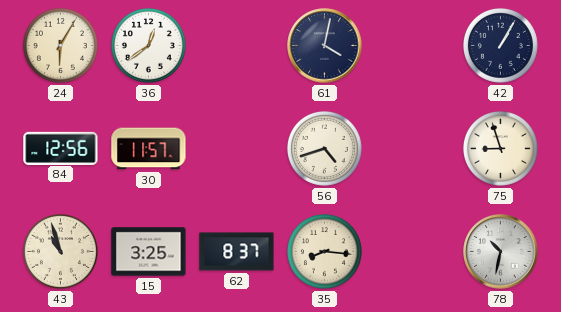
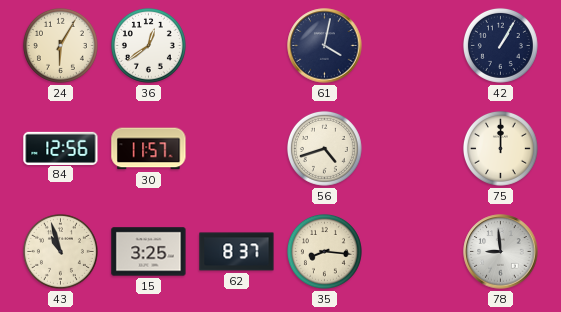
75: 8:57 -> 12:00
78: 10:32 -> 8:59
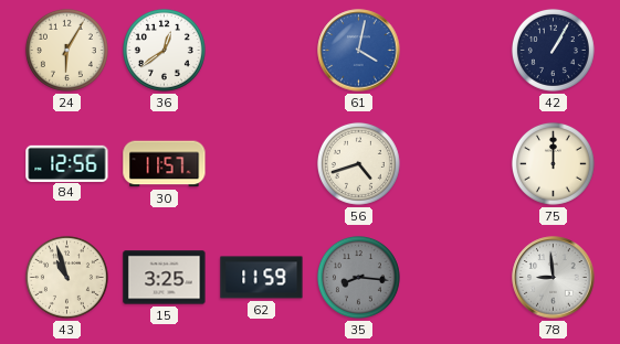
61 dial: navy -> blue
62: 8:37 -> 11:59
35 dial: cream -> grey
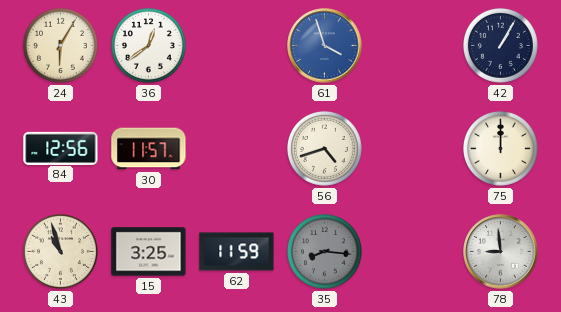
61: 4:02 -> 3:57
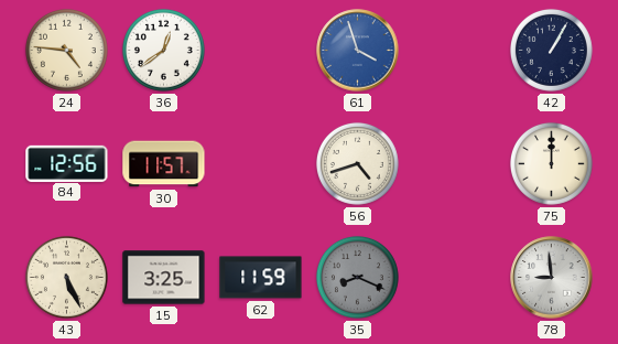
24: 6:05 -> 4:46
43: 10:57 -> 5:26
35: 8:16 -> 8:19
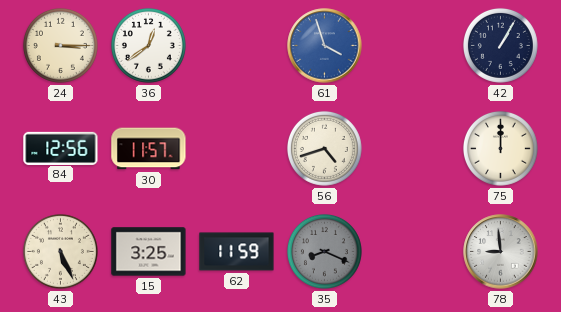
24: 4:46 -> 3:15
